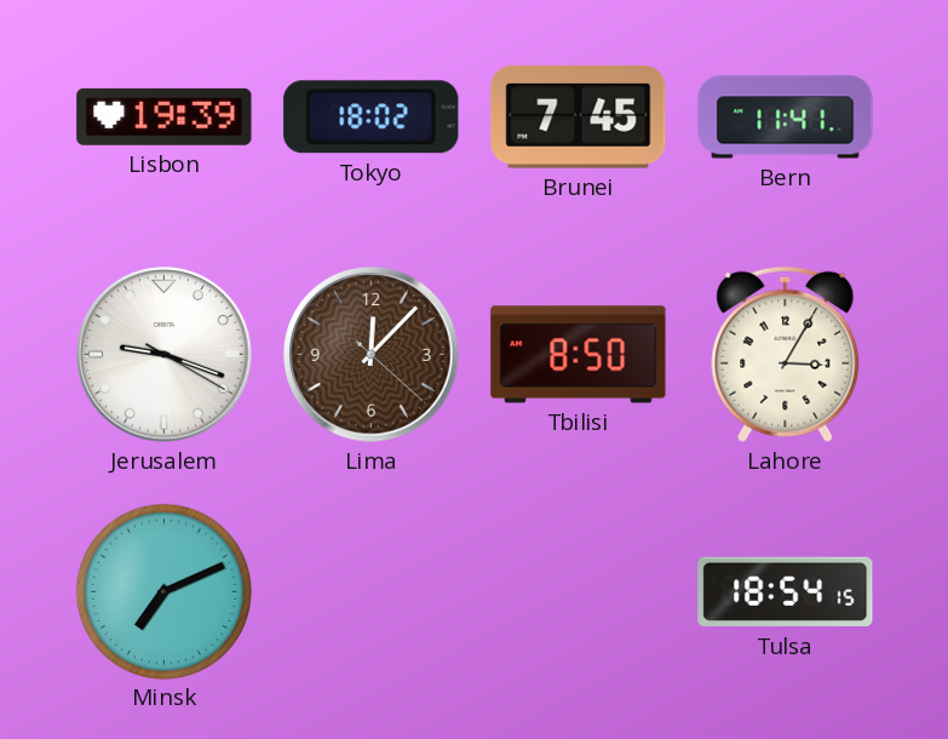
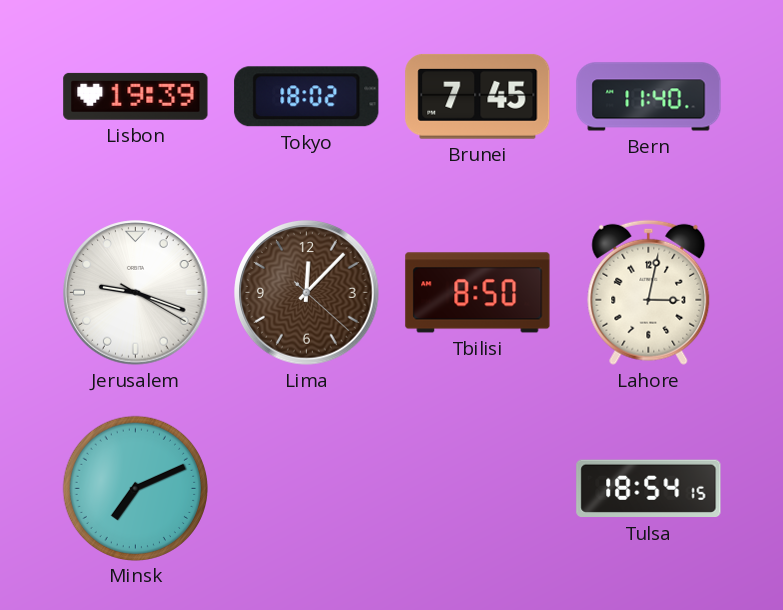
Bern: 11:41 -> 11:40
Lahore: 3:05 -> 3:02
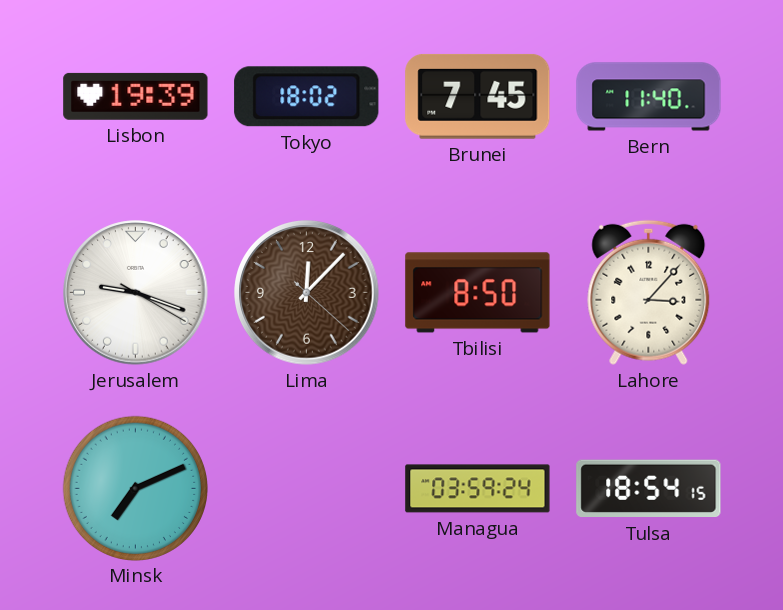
Lahore: 3:02 -> 3:07
Managua: none -> 03:59
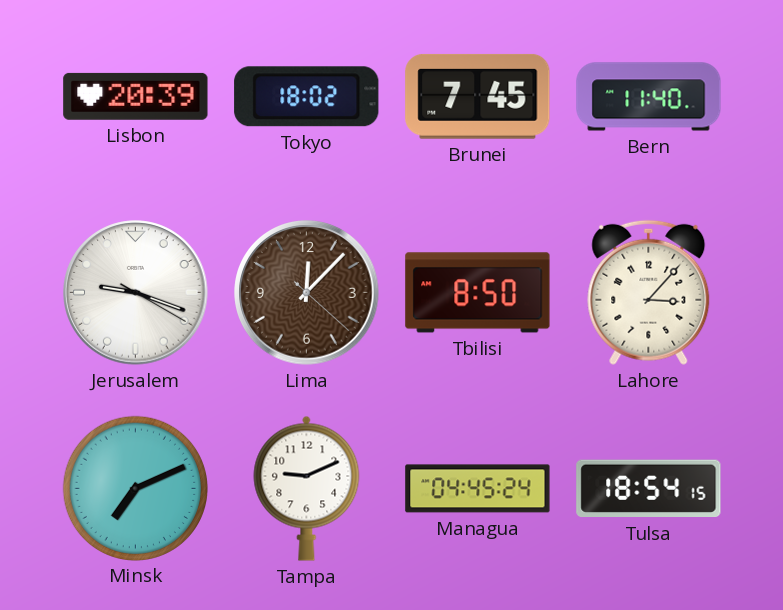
Lisbon: 19:39 -> 20:39
Tampa: none -> 9:11
Managua: 03:59 -> 04:45
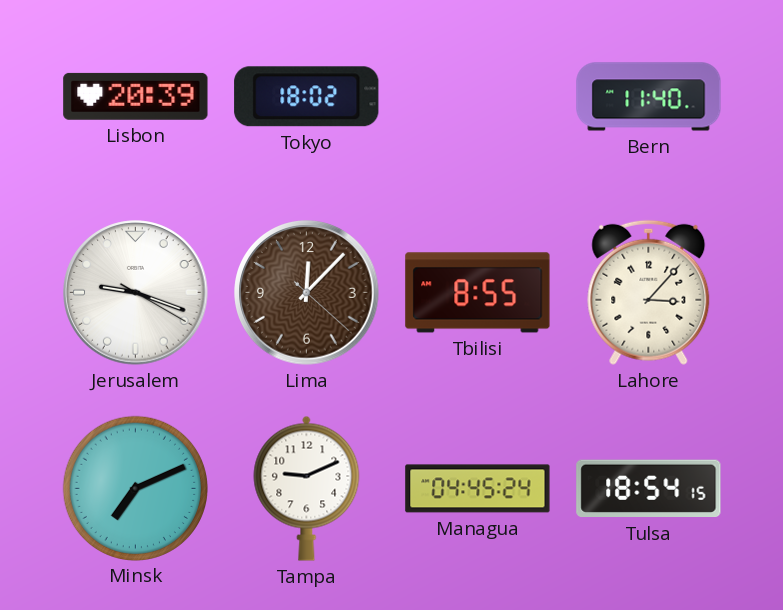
Brunei: 7:45 -> none
Tbilisi: 8:50 -> 8:55
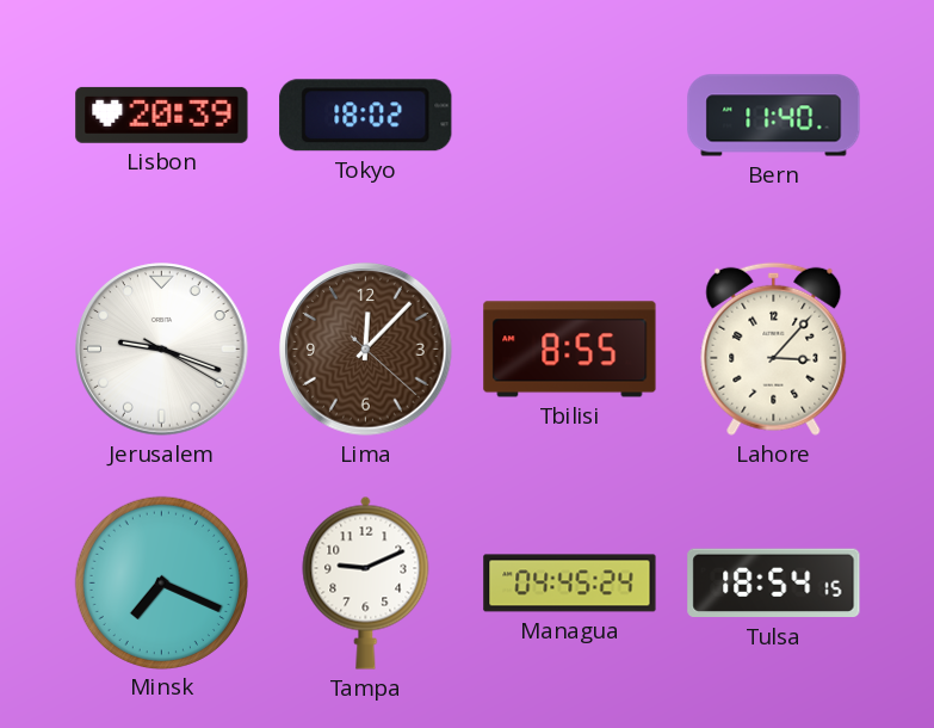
Minsk: 7:11 -> 7:19
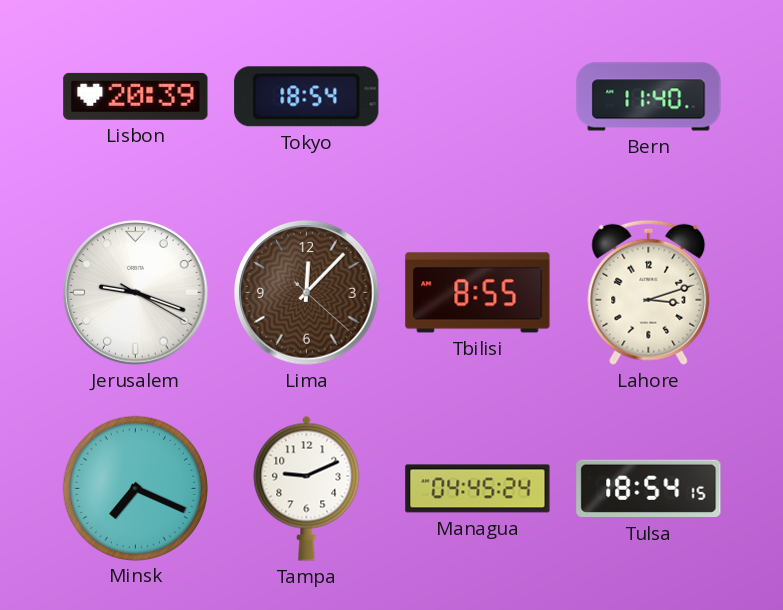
Tokyo: 18:02 -> 18:54
Lahore: 3:07 -> 3:12
